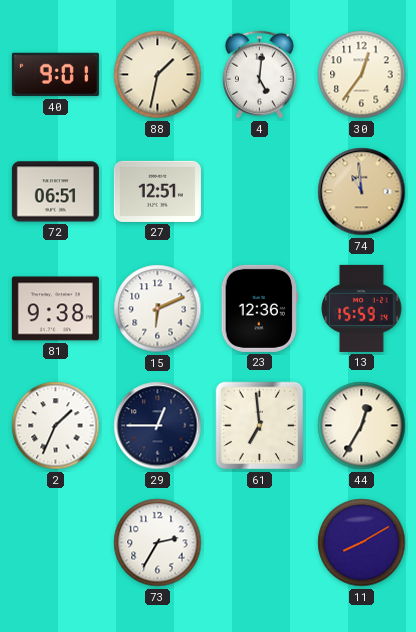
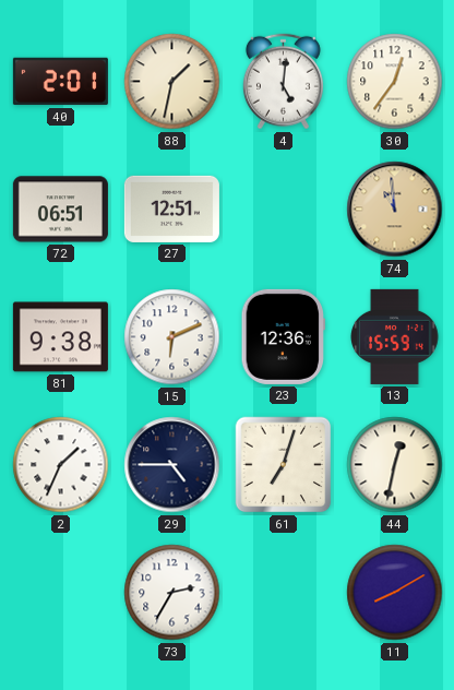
40: 9:01 -> 2:01
29: 12:45 -> 4:45
61: 6:59 -> 7:03
44: 12:35 -> 12:32
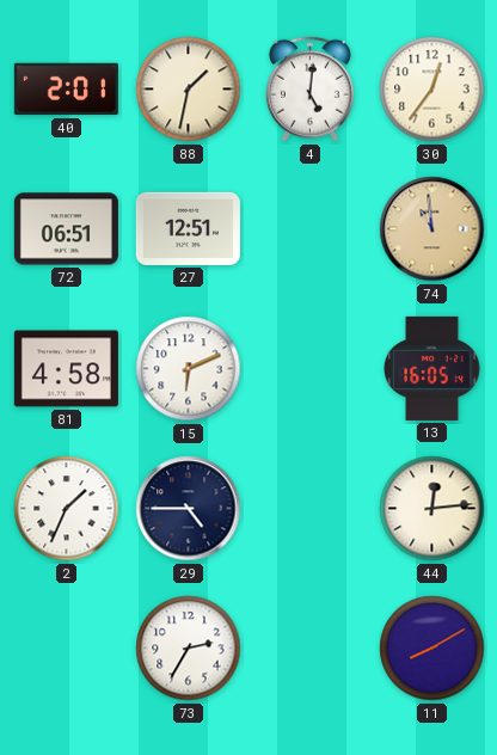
81: 9:38 -> 4:58
23: 12:36 -> none
13: 15:59 -> 16:05
61: 7:03 -> none
44: 12:32 -> 12:14
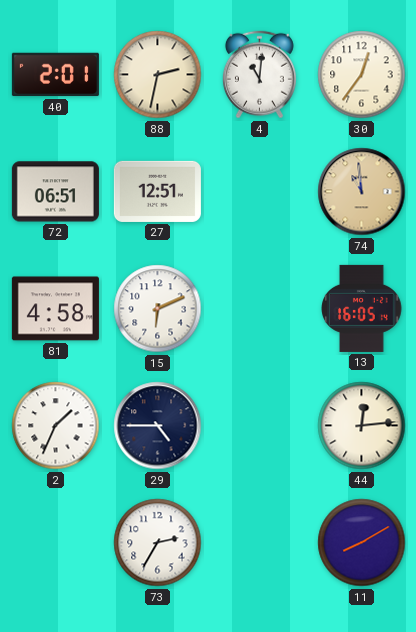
88: 1:32 -> 2:32
4: 5:01 -> 11:01
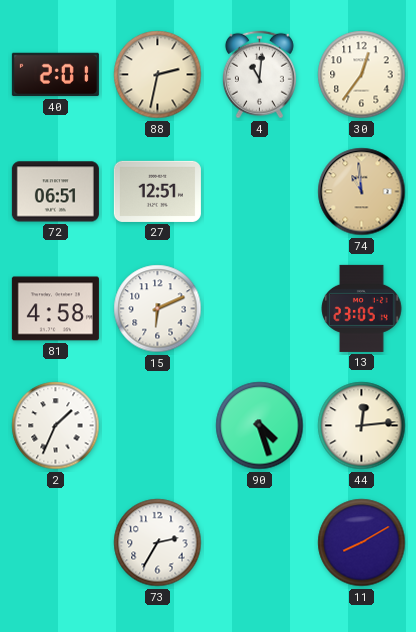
13: 16:05 -> 23:05
29: 4:45 -> none
90: none -> 4:27
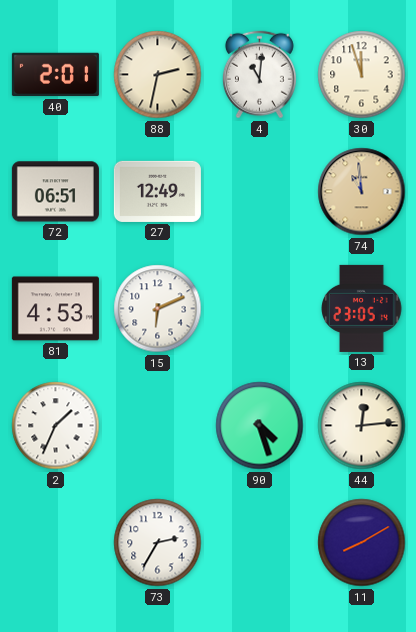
30: 12:36 -> 11:57
27: 12:51 -> 12:49
81: 4:58 -> 4:53
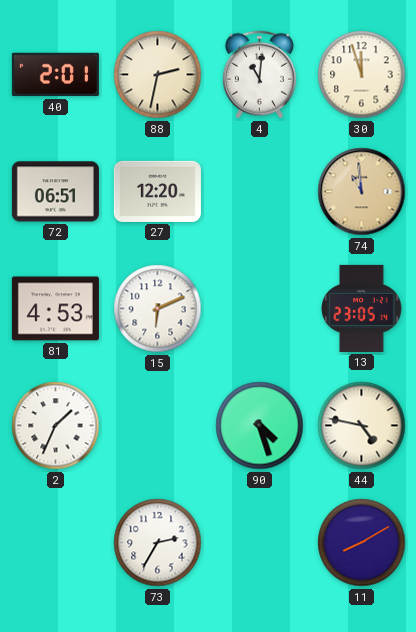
27: 12:49 -> 12:20
44: 12:14 -> 4:47
